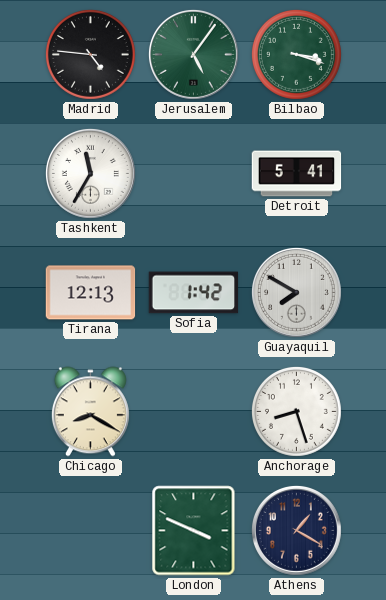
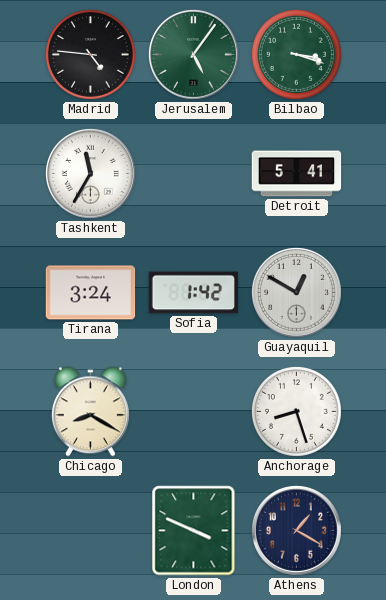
Tirana: 12:13 -> 3:24
Guayaquil: 7:50 -> 12:50
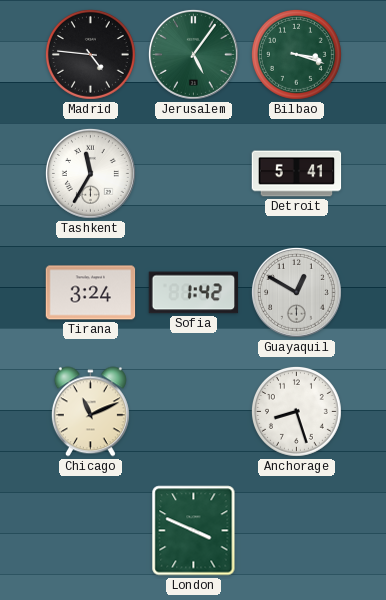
Chicago: 8:20 -> 11:11
Athens: 1:20 -> none
